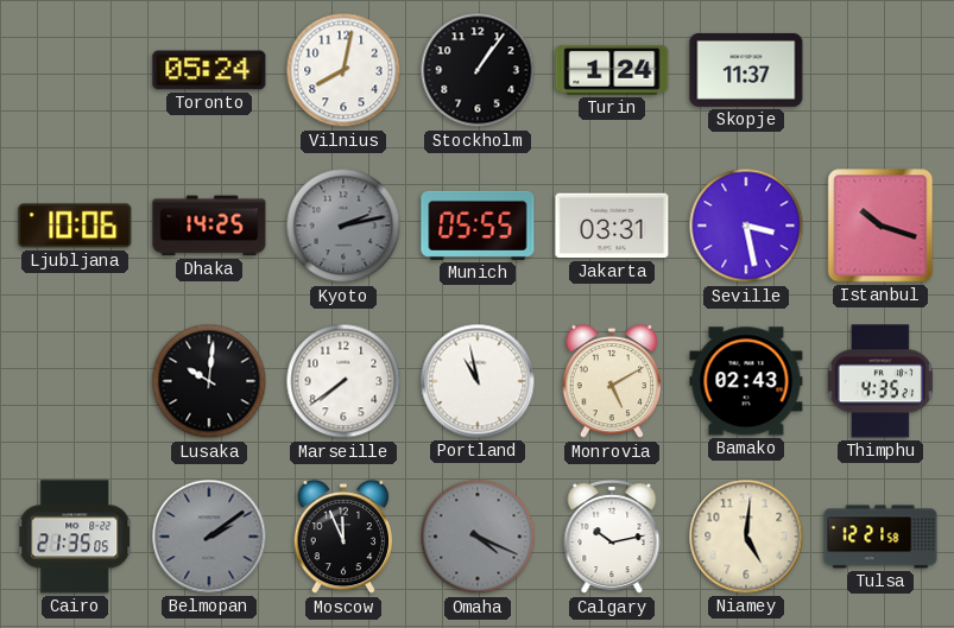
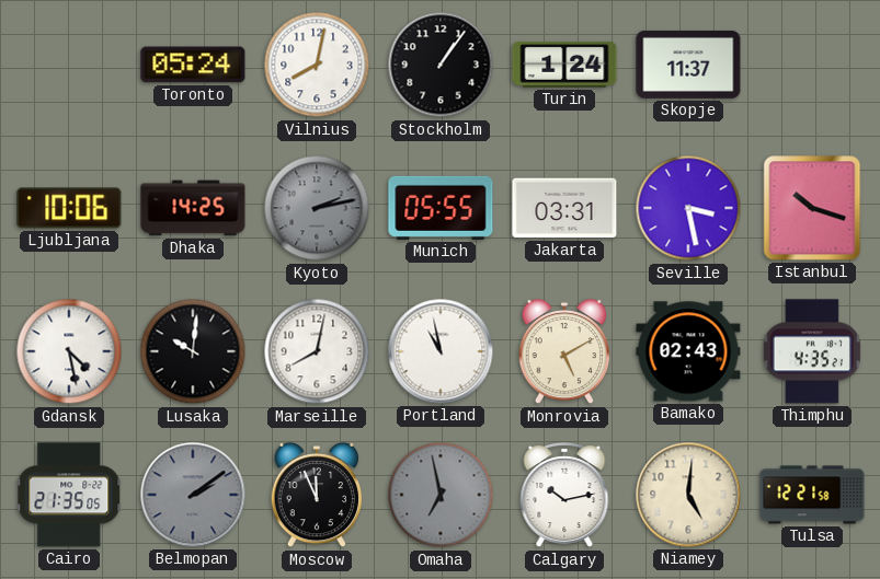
Gdansk: none -> 4:28
Marseille: 7:39 -> 8:02
Omaha: 4:19 -> 6:58
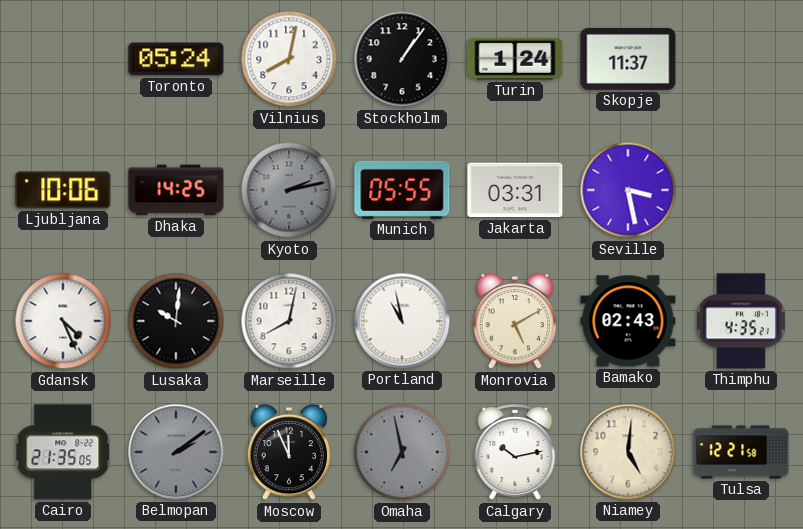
Istanbul: 10:18 -> none
Gdansk: 4:28 -> 4:26
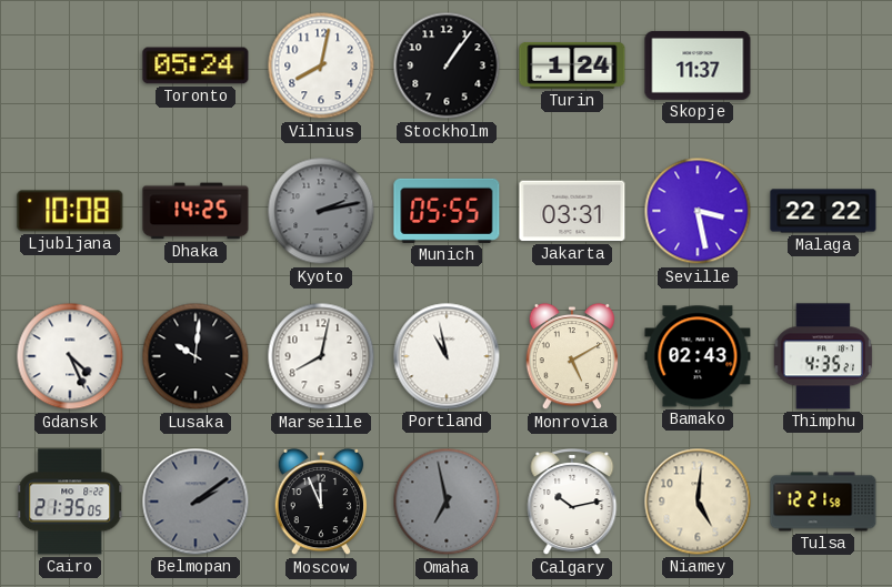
Ljubljana: 10:06 -> 10:08
Malaga: none -> 22:22
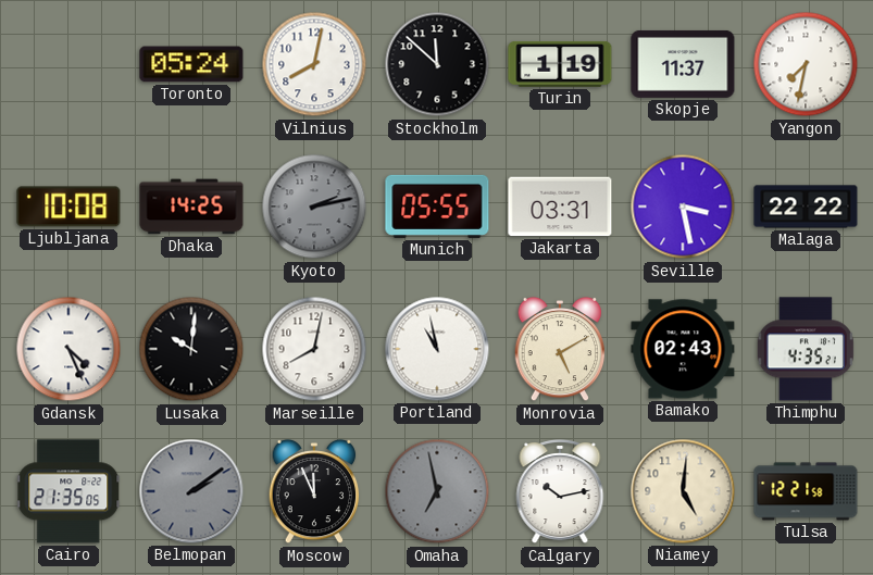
Stockholm: 1:06 -> 11:52
Turin: 1:24 -> 1:19
Yangon: none -> 7:32
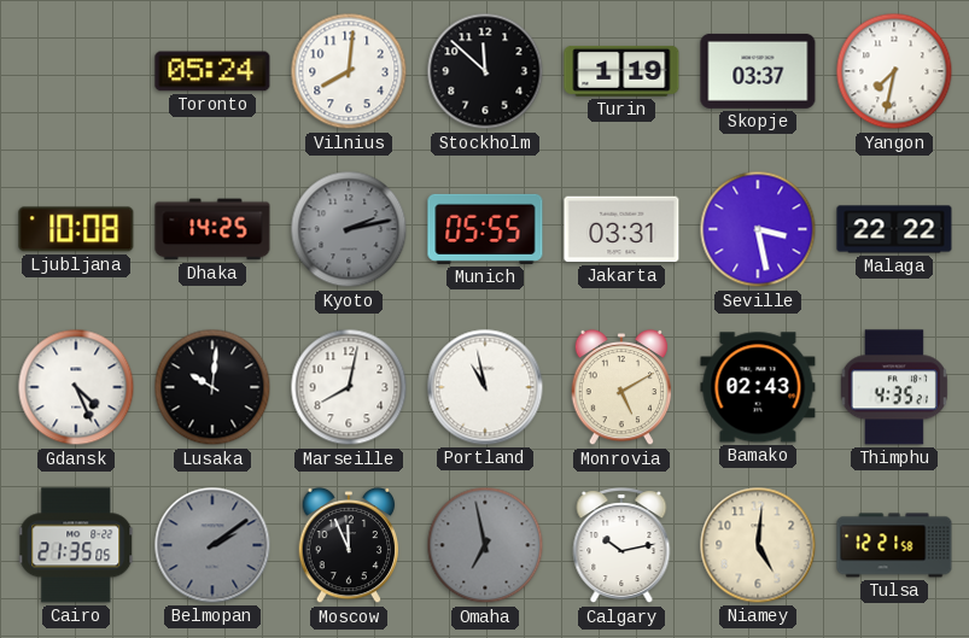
Vilnius: 8:02 -> 8:01
Skopje: 11:37 -> 03:37
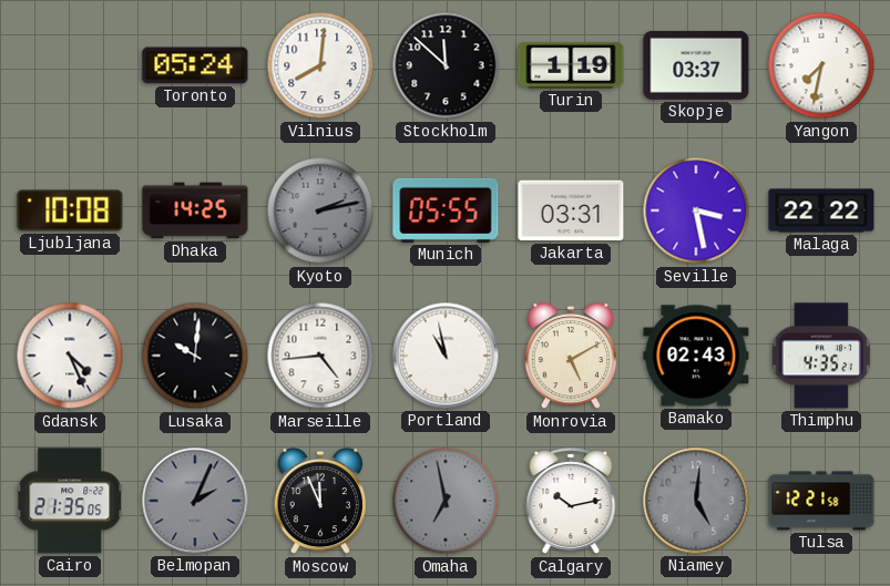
Marseille: 8:02 -> 4:44
Belmopan: 2:09 -> 2:04
Niamey dial: cream -> grey
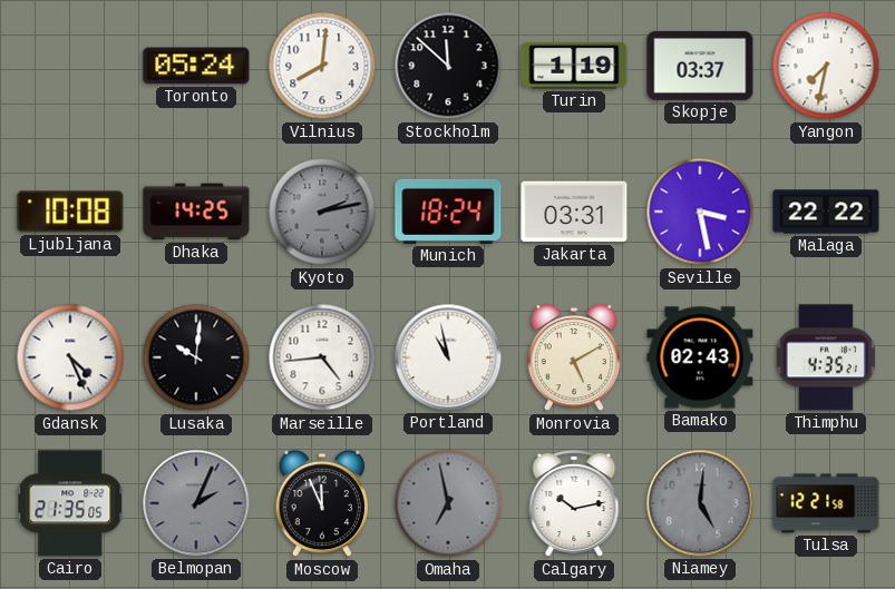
Munich: 05:55 -> 18:24
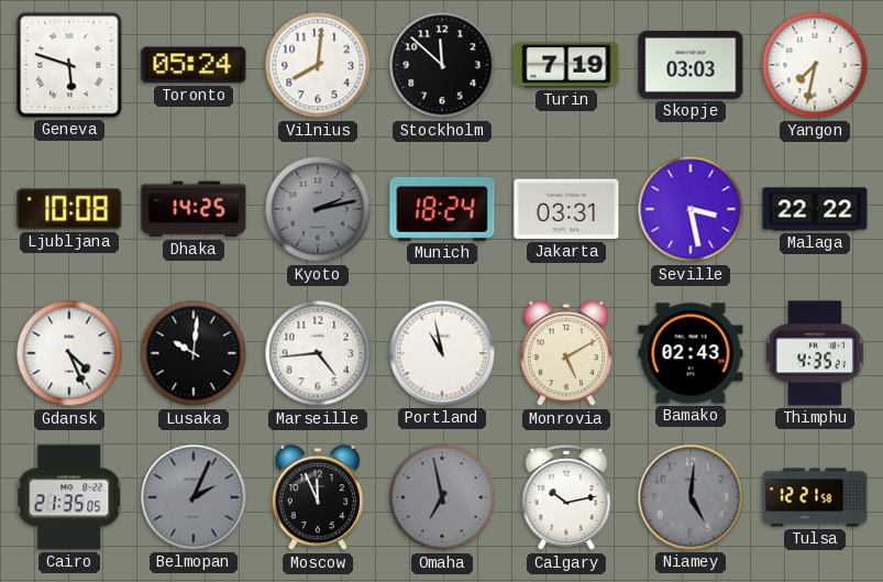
Geneva: none -> 5:48
Turin: 1:19 -> 7:19
Skopje: 03:37 -> 03:03
